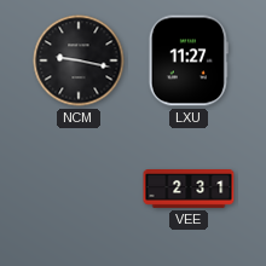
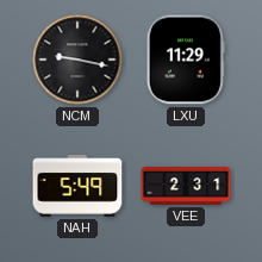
LXU: 11:27 -> 11:29
NAH: none -> 5:49
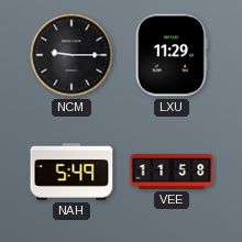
NCM: 9:17 -> 9:15
VEE: 2:31 -> 11:58
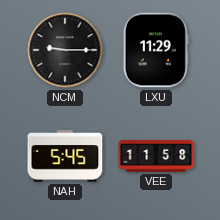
NAH: 5:49 -> 5:45
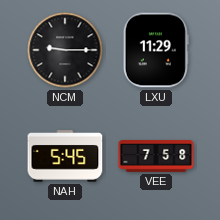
VEE: 11:58 -> 7:58
